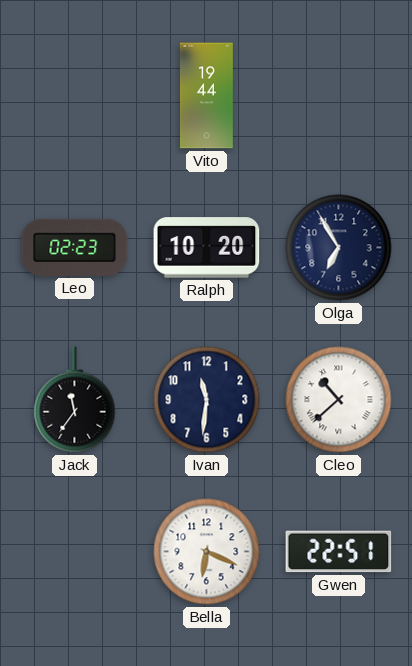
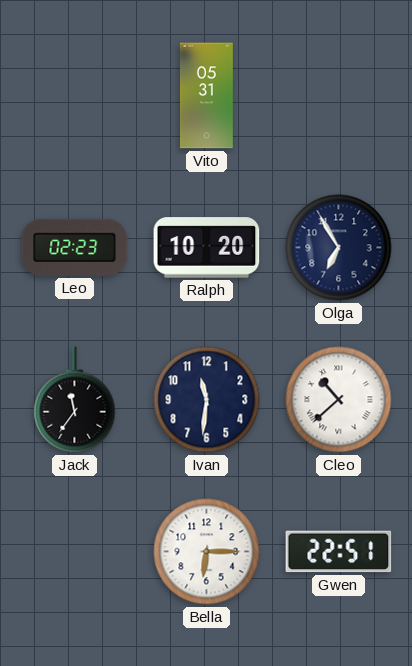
Vito: 19:44 -> 05:31
Bella: 6:19 -> 6:15
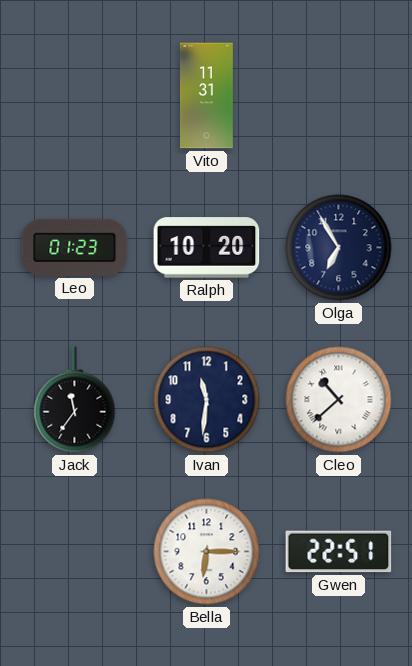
Vito: 05:31 -> 11:31
Leo: 02:23 -> 01:23
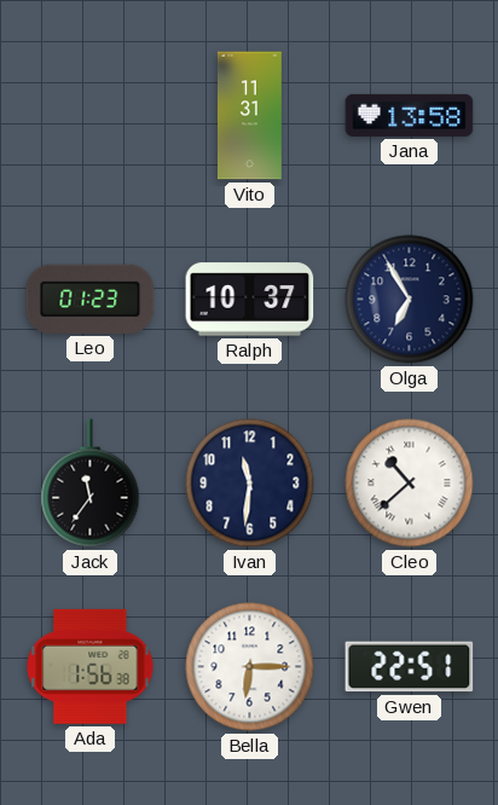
Jana: none -> 13:58
Ralph: 10:20 -> 10:37
Ada: none -> 1:56
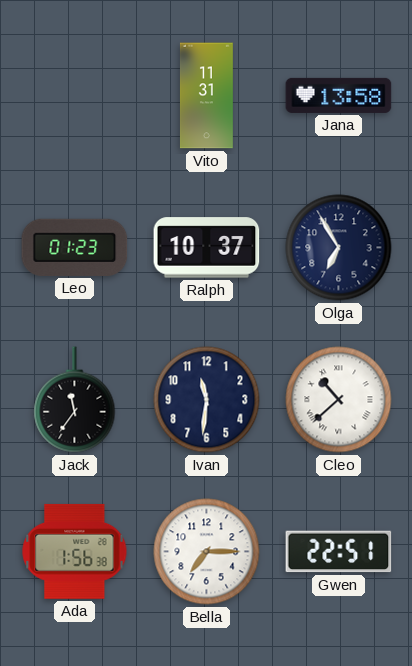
Bella: 6:15 -> 7:15
